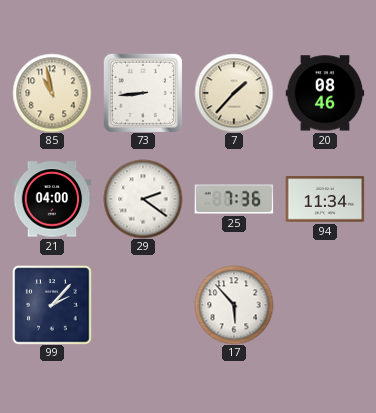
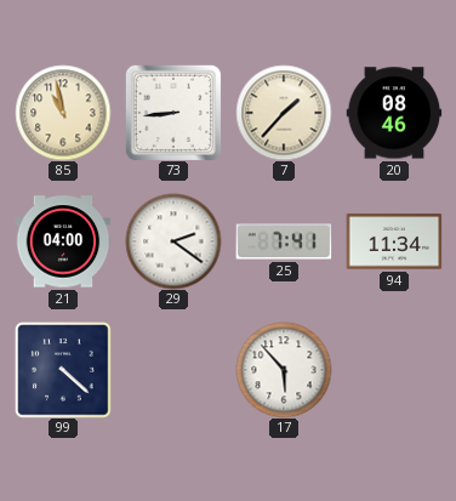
25: 7:36 -> 7:41
99: 2:07 -> 4:22
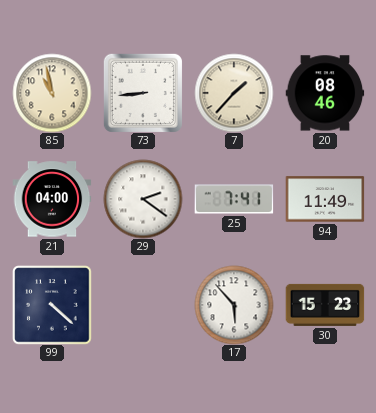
94: 11:34 -> 11:49
30: none -> 15:23
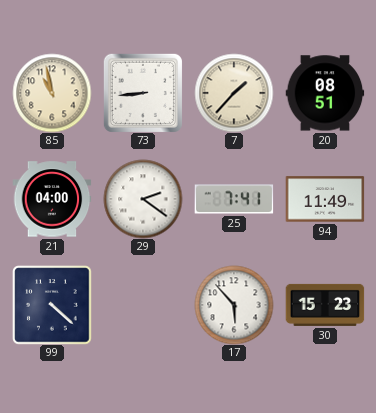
20: 08:46 -> 08:51
